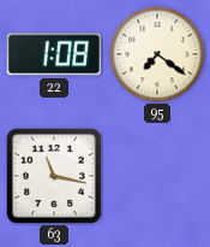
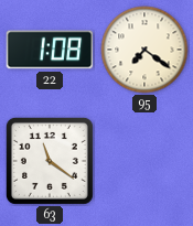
63: 11:17 -> 11:21
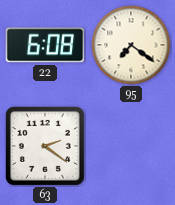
22: 1:08 -> 6:08
63: 11:21 -> 2:21
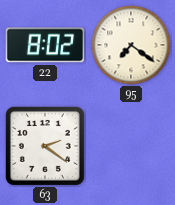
22: 6:08 -> 8:02
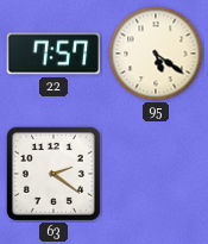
22: 8:02 -> 7:57
95: 7:21 -> 5:21
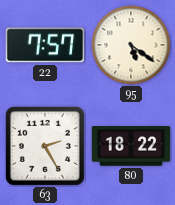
63: 2:21 -> 2:25
80: none -> 18:22
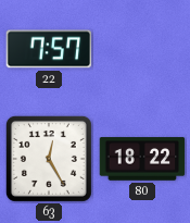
95: 5:21 -> none
63: 2:25 -> 12:25
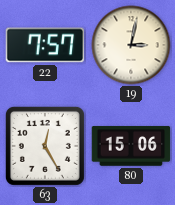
19: none -> 3:02
80: 18:22 -> 15:06
